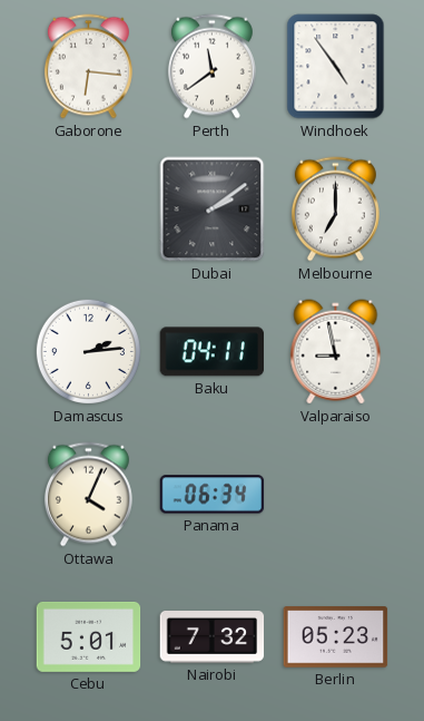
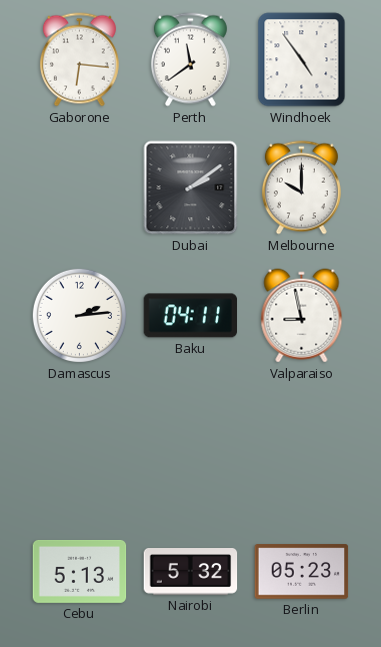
Melbourne: 7:00 -> 10:00
Ottawa: 4:04 -> none
Panama: 06:34 -> none
Cebu: 5:01 -> 5:13
Nairobi: 7:32 -> 5:32
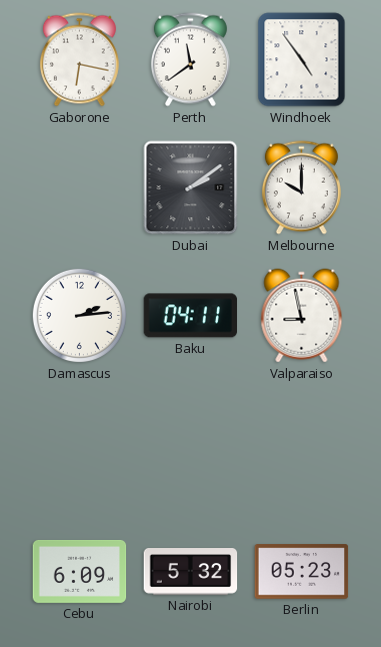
Gaborone: 6:16 -> 6:17
Cebu: 5:13 -> 6:09
